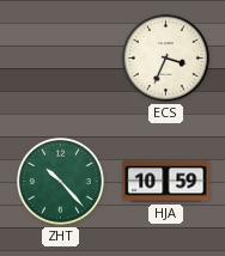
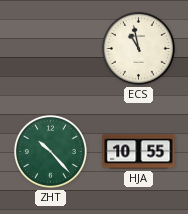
ECS: 3:34 -> 10:58
HJA: 10:59 -> 10:55
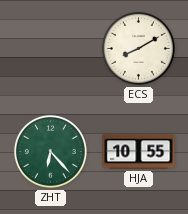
ECS: 10:58 -> 8:10
ZHT: 10:23 -> 6:23
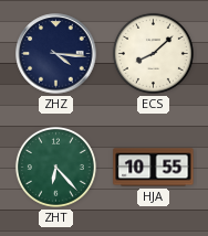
ZHZ: none -> 4:16
ECS: 8:10 -> 8:08
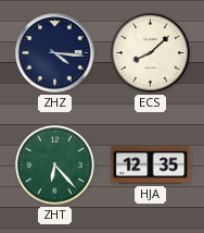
HJA: 10:55 -> 12:35
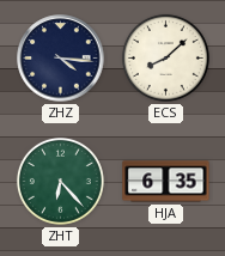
HJA: 12:35 -> 6:35
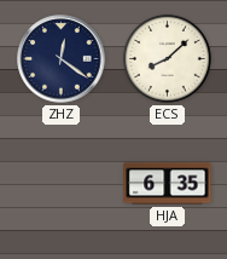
ZHZ: 4:16 -> 12:21
ZHT: 6:23 -> none
